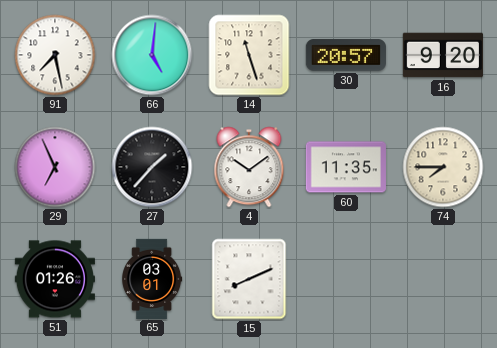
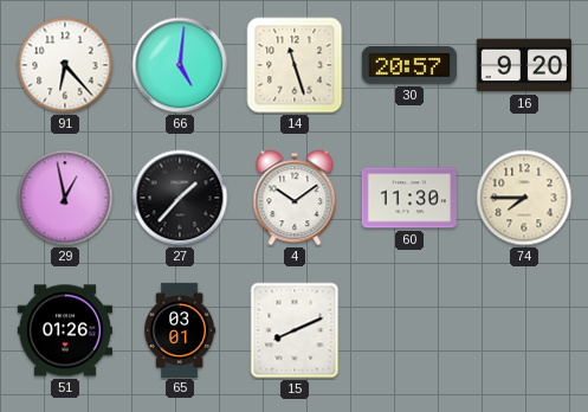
91: 7:28 -> 6:23
29: 6:56 -> 12:58
60: 11:35 -> 11:30
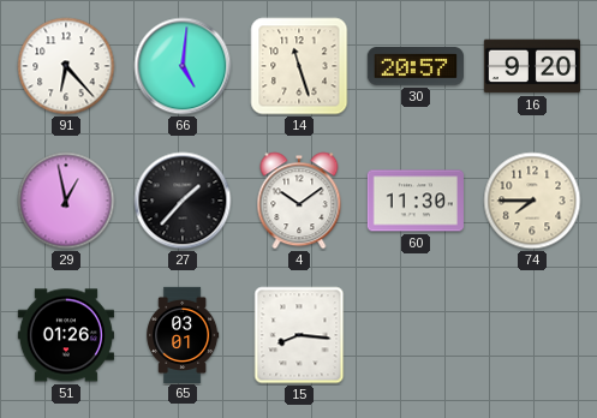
15: 8:11 -> 8:16
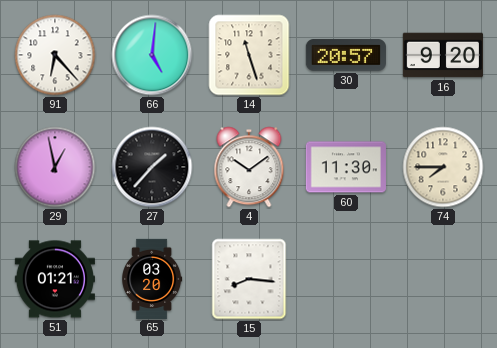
51: 01:26 -> 01:21
65: 03:01 -> 03:20
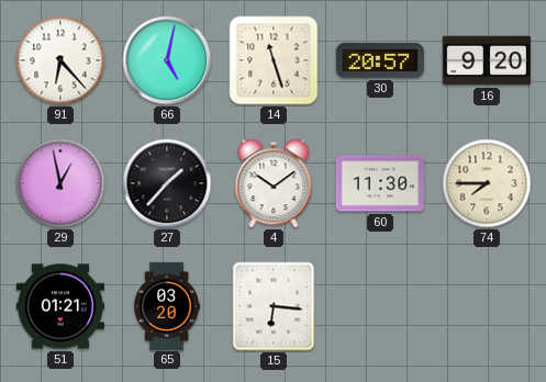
66: 5:01 -> 5:02
15: 8:16 -> 6:16
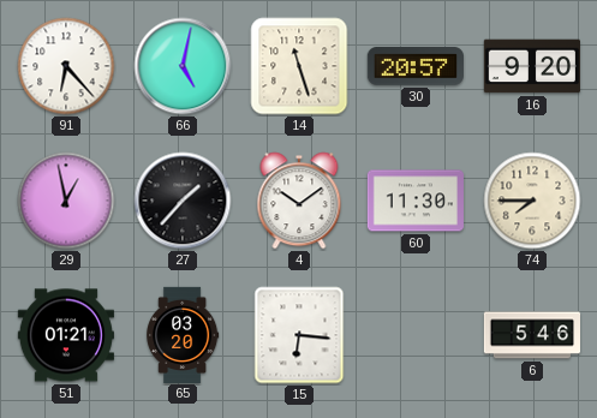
6: none -> 5:46
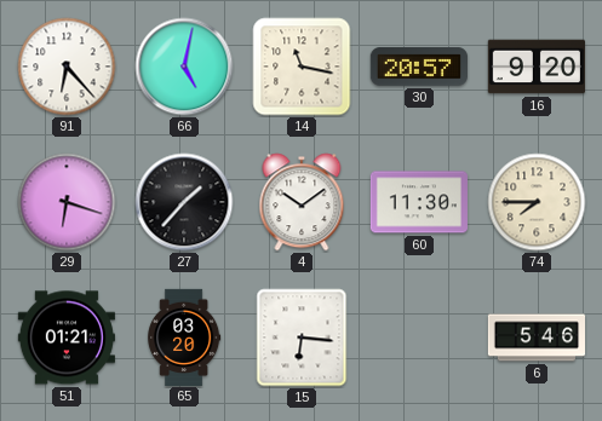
14: 11:27 -> 11:17
29: 12:58 -> 6:18
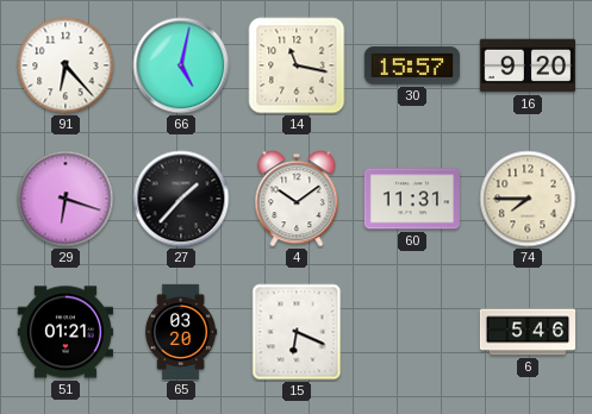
30: 20:57 -> 15:57
60: 11:30 -> 11:31
15: 6:16 -> 6:19
